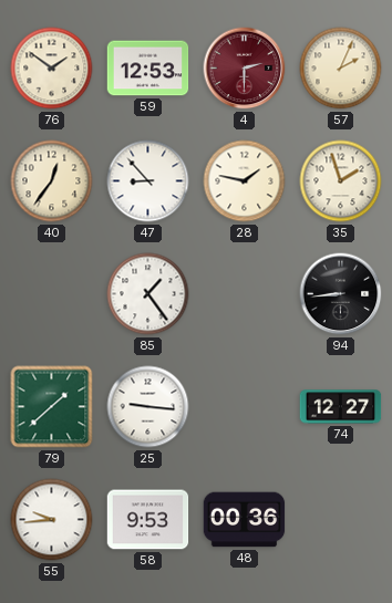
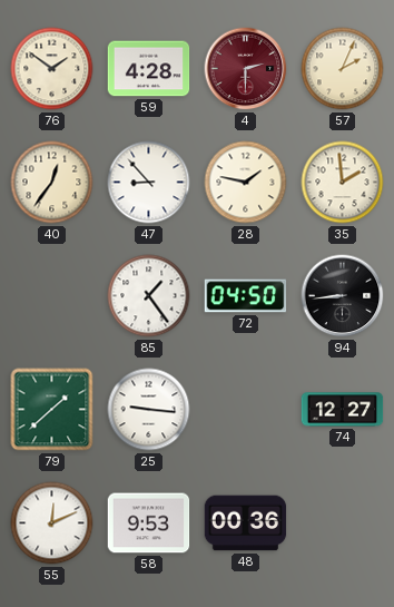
59: 12:53 -> 4:28
35: 1:57 -> 1:59
72: none -> 04:50
55: 9:44 -> 12:11
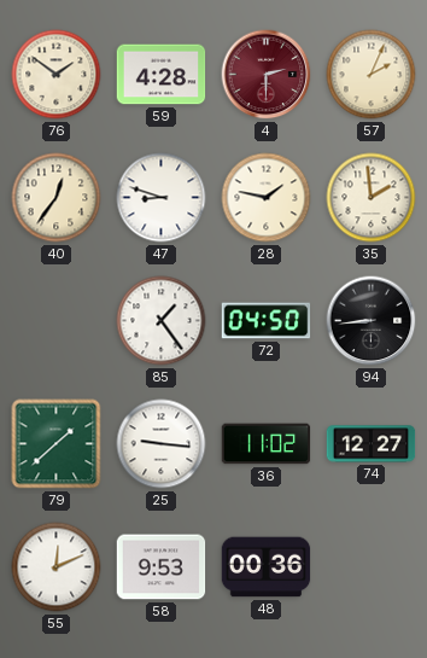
47: 8:53 -> 8:48
36: none -> 11:02
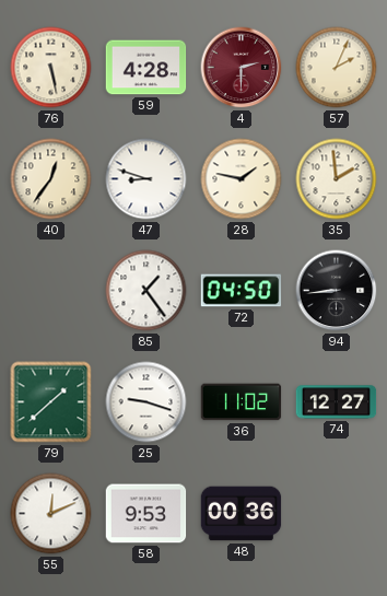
76: 1:51 -> 5:28
25: 9:16 -> 9:18
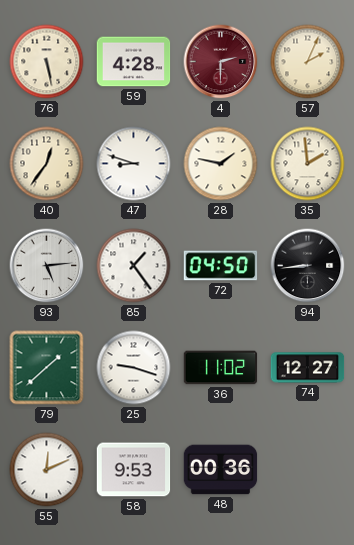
93: none -> 5:14
